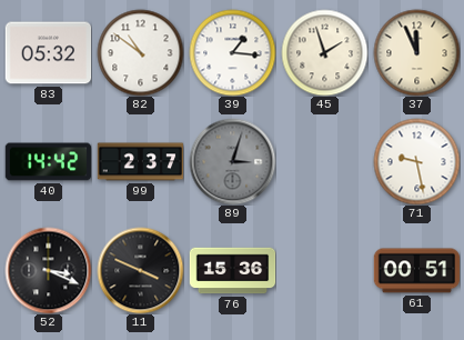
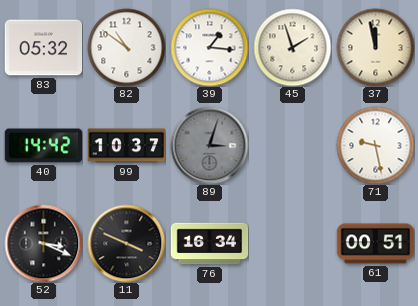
37: 11:56 -> 11:58
99: 2:37 -> 10:37
76: 15:36 -> 16:34
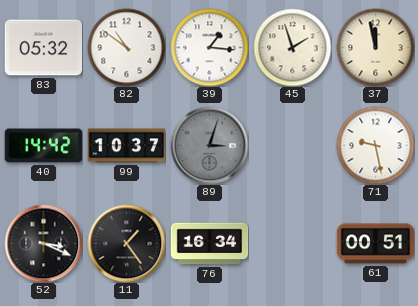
11: 3:49 -> 1:24
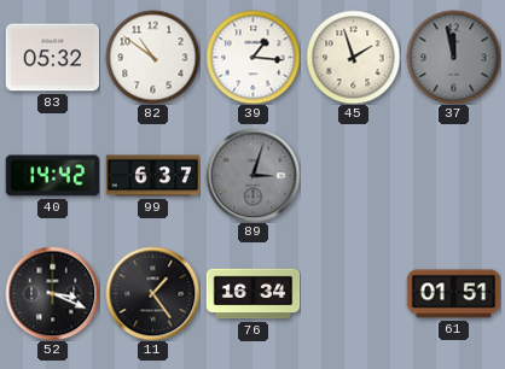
37 dial: cream -> grey
99: 10:37 -> 6:37
71: 9:28 -> none
61: 00:51 -> 01:51
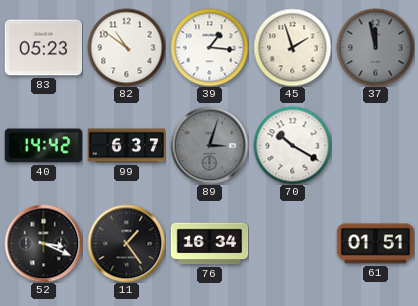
83: 05:32 -> 05:23
70: none -> 10:20
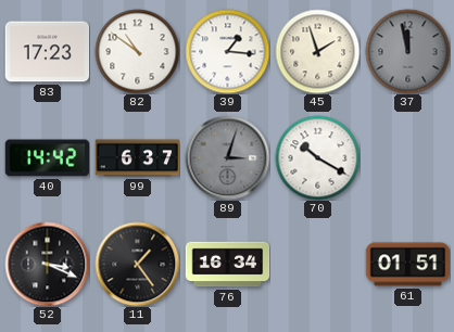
83: 05:23 -> 17:23
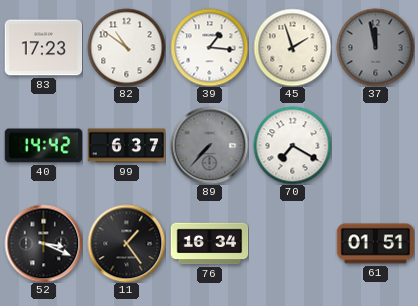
89: 3:03 -> 7:37
70: 10:20 -> 7:20
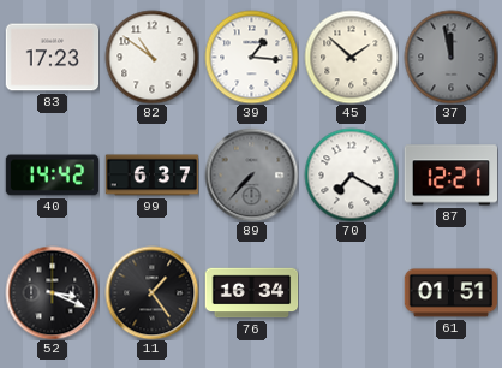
45: 1:57 -> 1:52
87: none -> 12:21
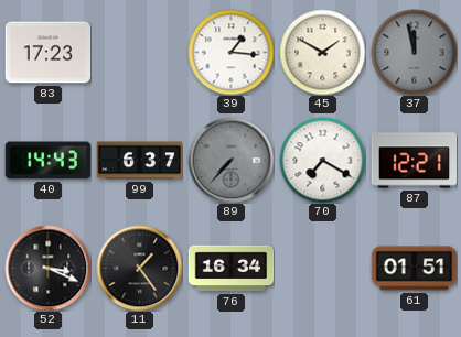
82: 10:51 -> none
45: 1:52 -> 1:50
40: 14:42 -> 14:43
